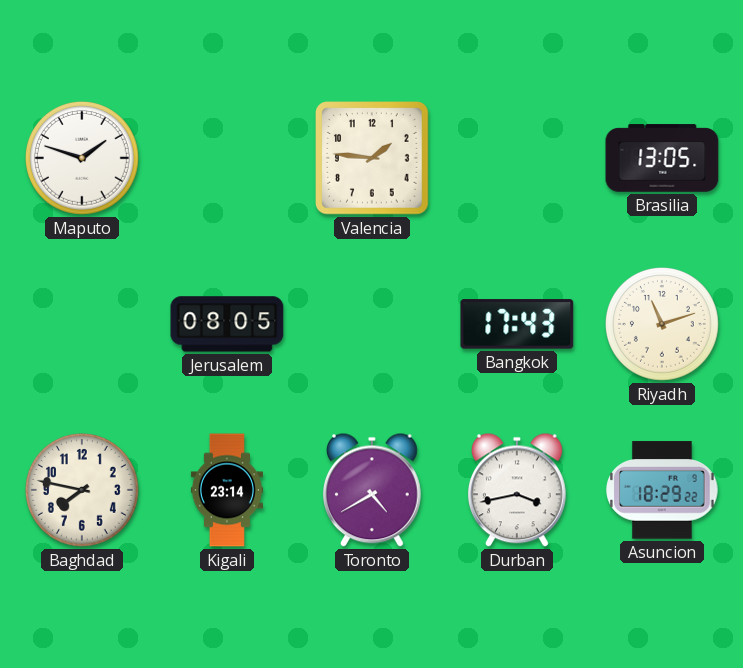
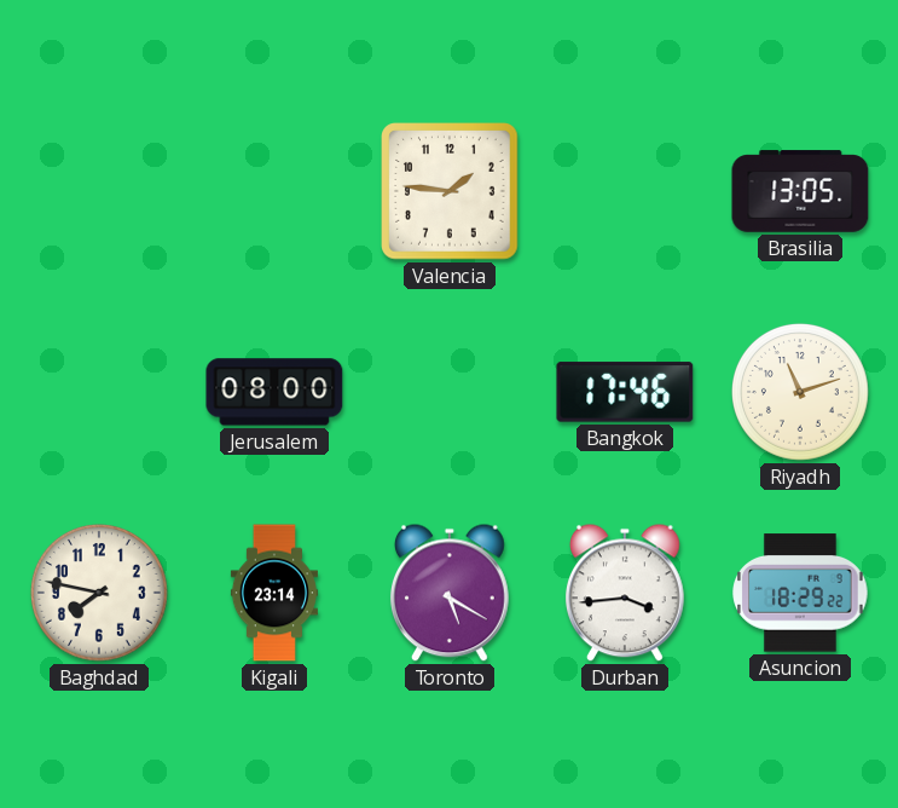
Maputo: 1:48 -> none
Jerusalem: 08:05 -> 08:00
Bangkok: 17:43 -> 17:46
Toronto: 4:40 -> 5:20
Durban: 3:43 -> 3:44
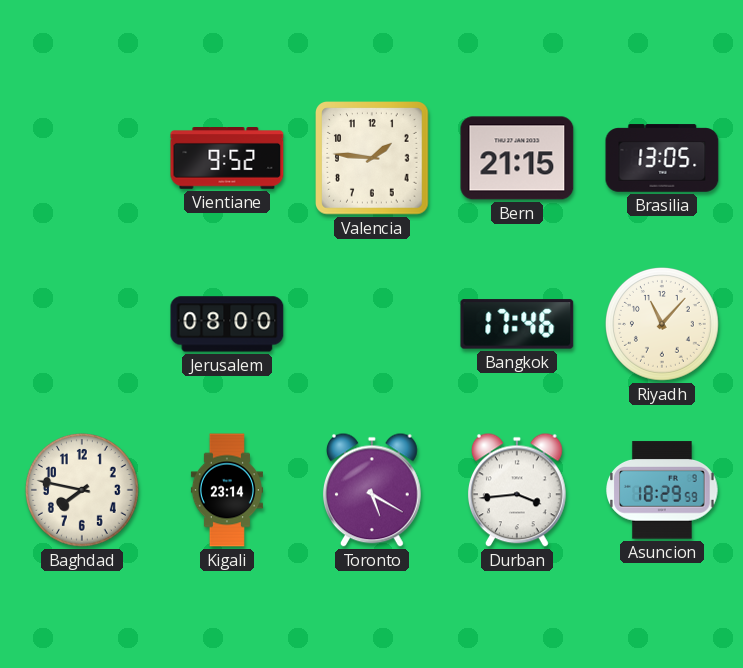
Vientiane: none -> 9:52
Bern: none -> 21:15
Riyadh: 11:12 -> 11:07
Asuncion: 18:29:22 -> 18:29:59
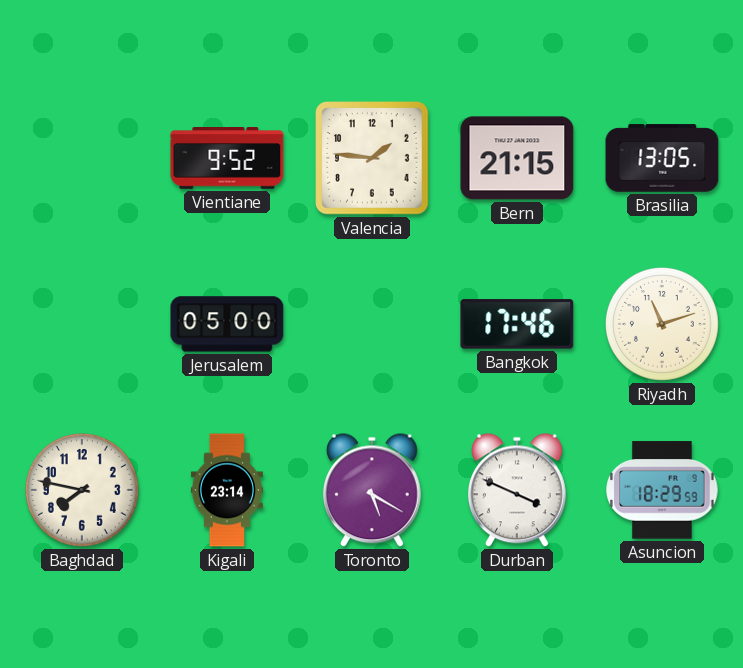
Jerusalem: 08:00 -> 05:00
Riyadh: 11:07 -> 11:12
Durban: 3:44 -> 3:49
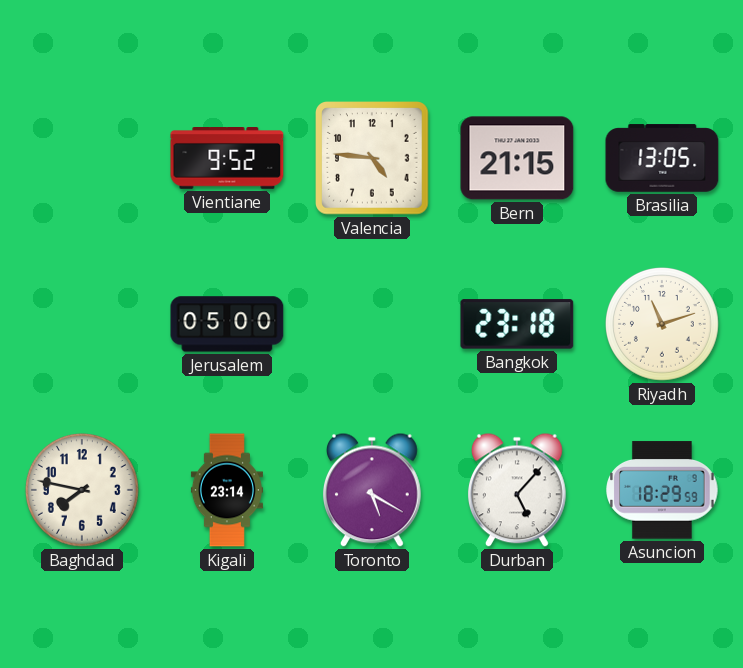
Valencia: 1:46 -> 4:46
Bangkok: 17:46 -> 23:18
Durban: 3:49 -> 5:07
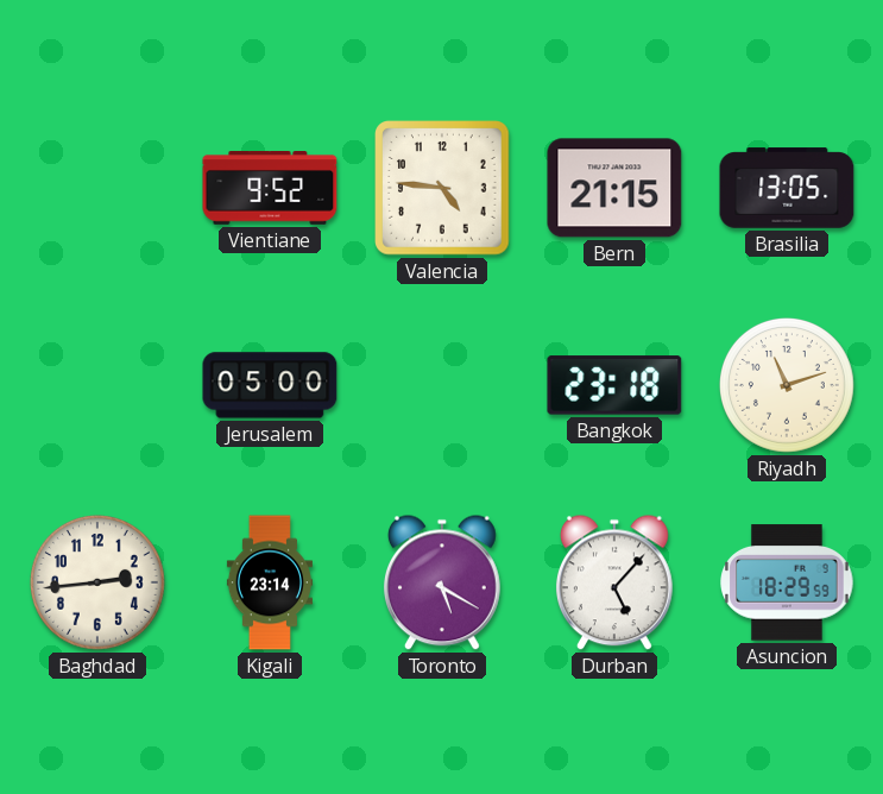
Baghdad: 7:47 -> 2:44
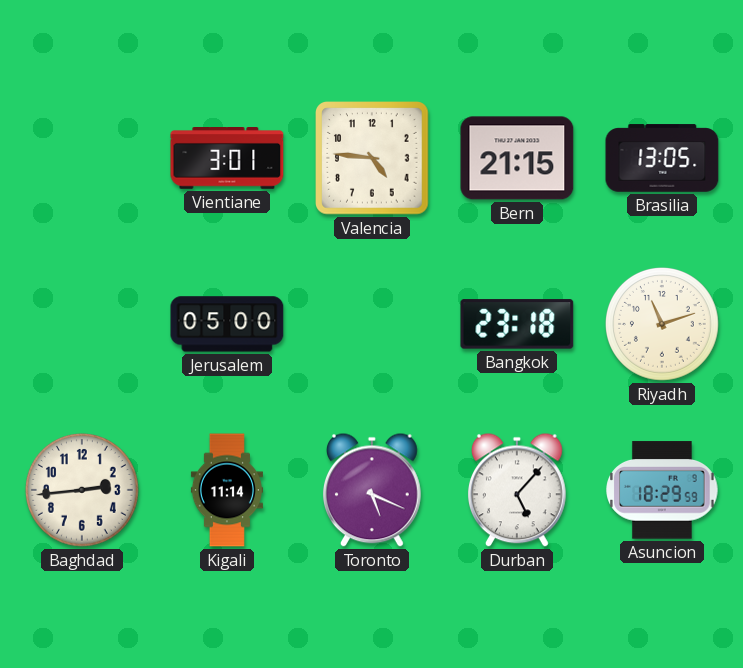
Vientiane: 9:52 -> 3:01
Kigali: 23:14 -> 11:14
Toronto: 5:20 -> 5:19
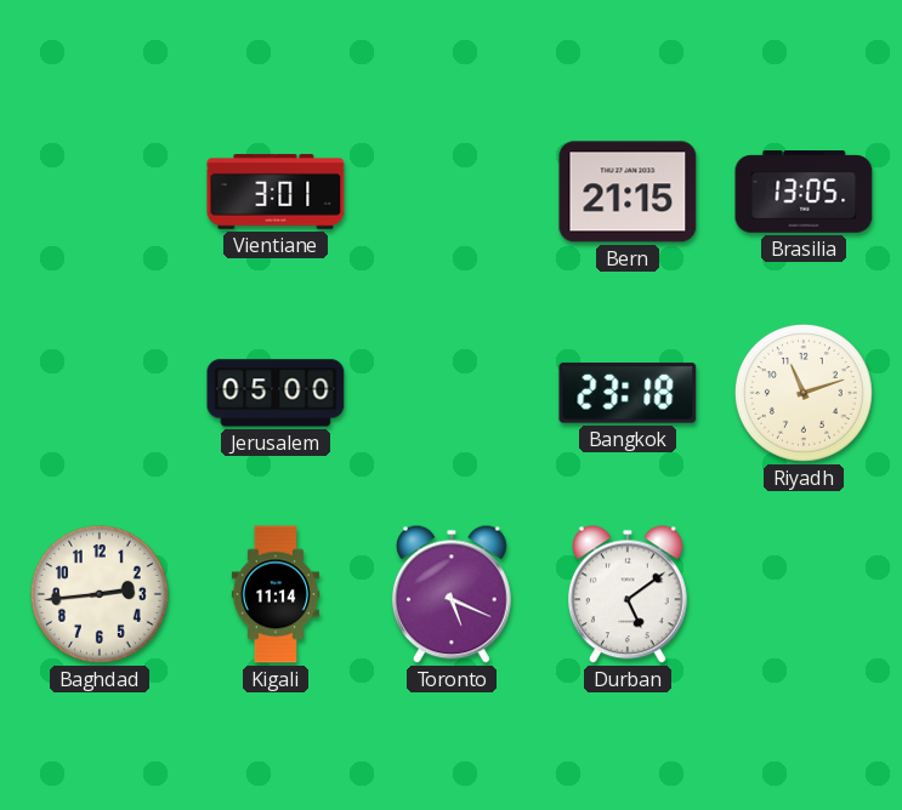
Valencia: 4:46 -> none
Durban: 5:07 -> 5:09
Asuncion: 18:29 -> none
